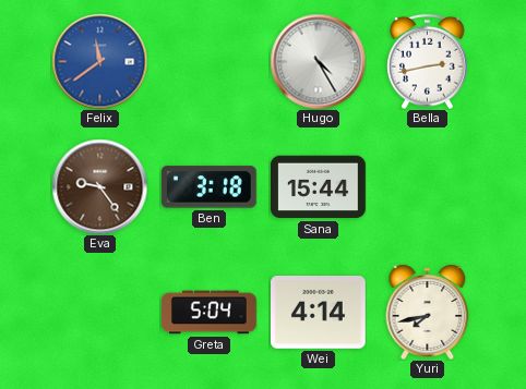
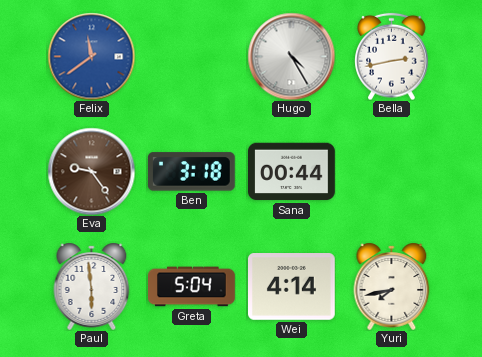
Sana: 15:44 -> 00:44
Paul: none -> 5:59
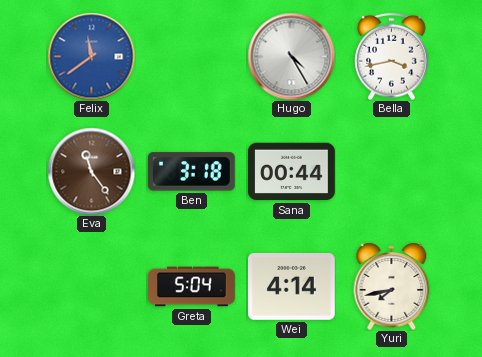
Bella: 2:43 -> 3:43
Eva: 9:24 -> 11:24
Paul: 5:59 -> none
